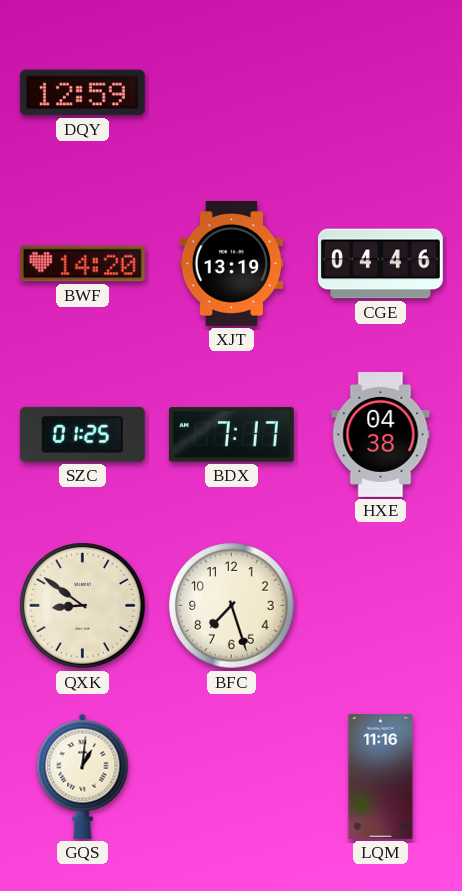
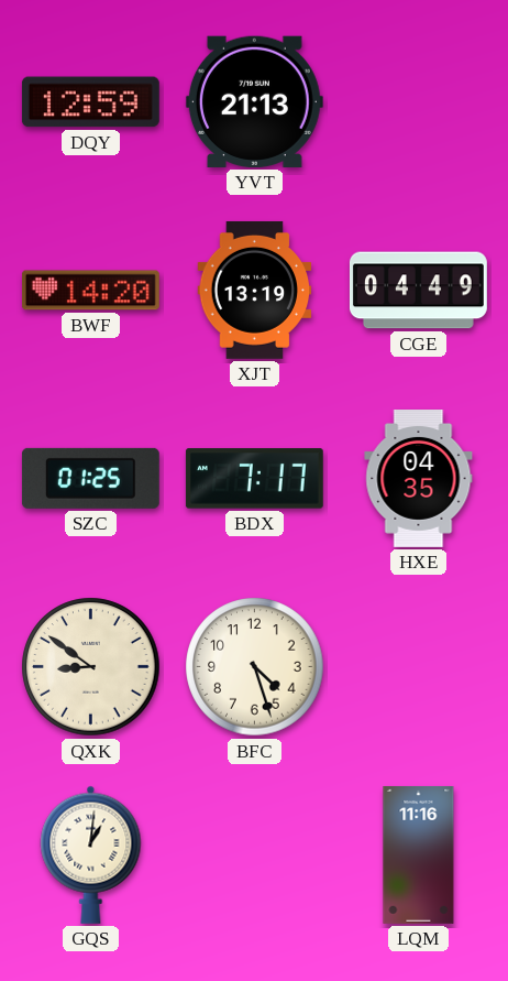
YVT: none -> 21:13
CGE: 04:46 -> 04:49
HXE: 04:38 -> 04:35
BFC: 7:27 -> 4:27
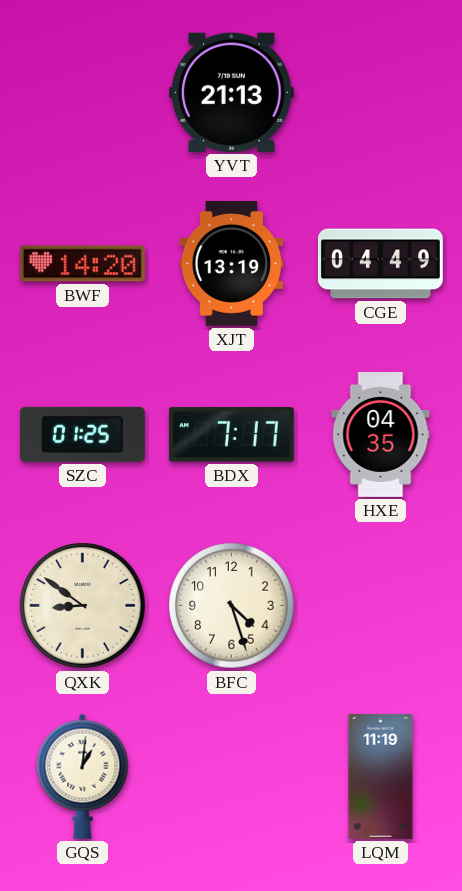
DQY: 12:59 -> none
LQM: 11:16 -> 11:19
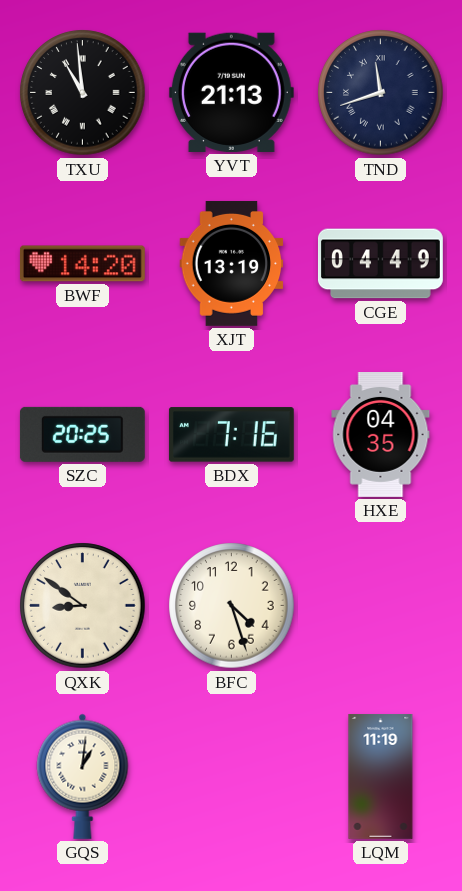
TXU: none -> 10:59
TND: none -> 11:42
SZC: 01:25 -> 20:25
BDX: 7:17 -> 7:16
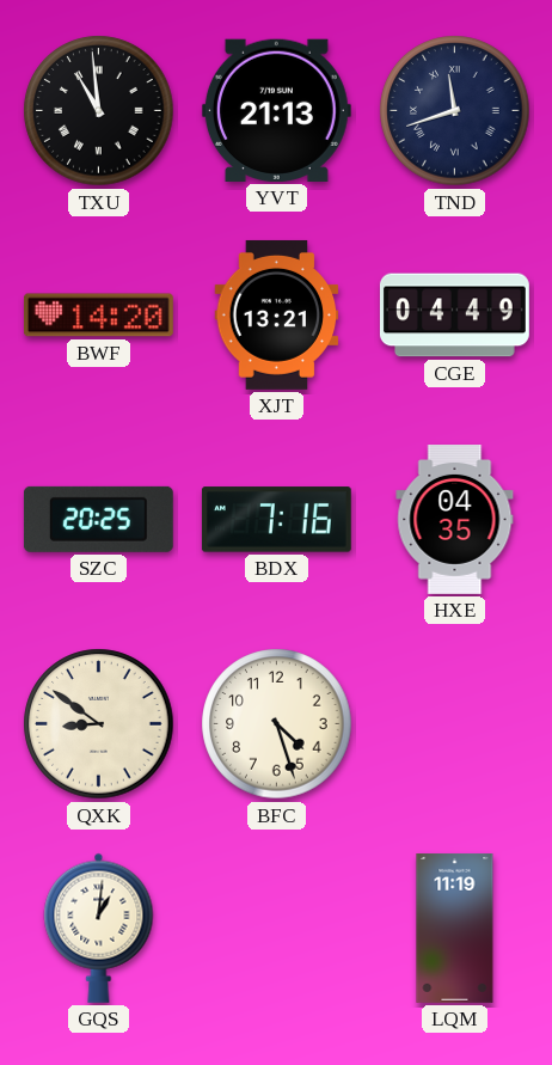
XJT: 13:19 -> 13:21
